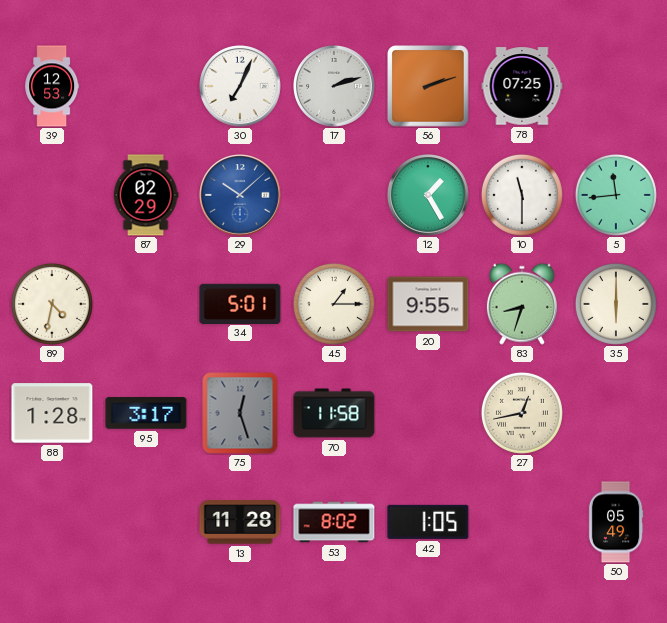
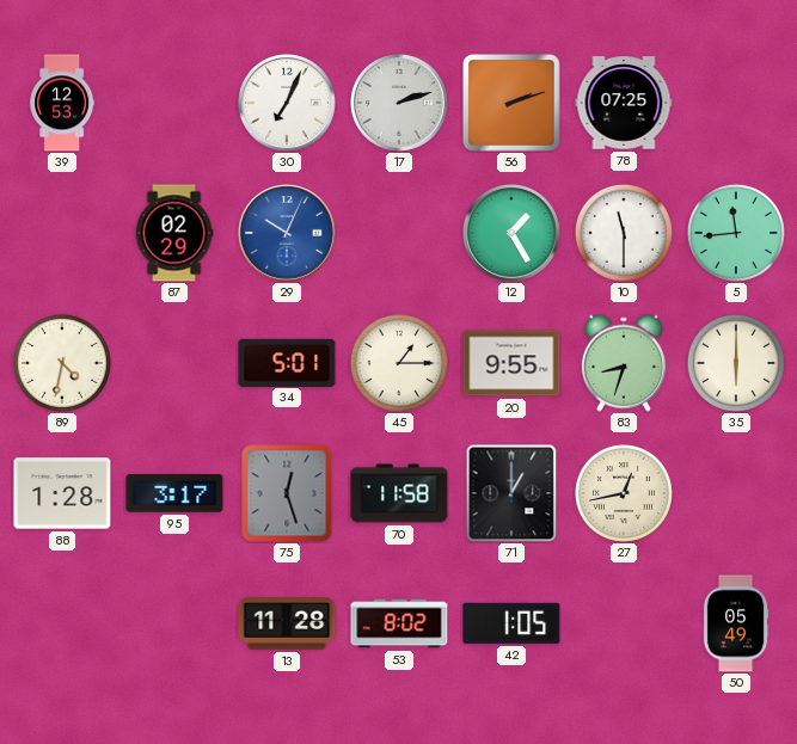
29: 10:08 -> 10:04
71: none -> 1:00
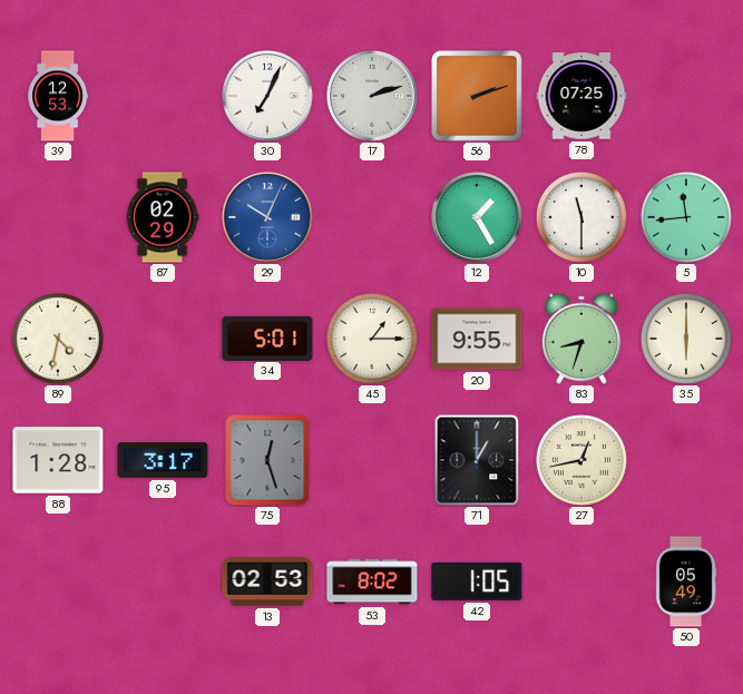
70: 11:58 -> none
13: 11:28 -> 02:53
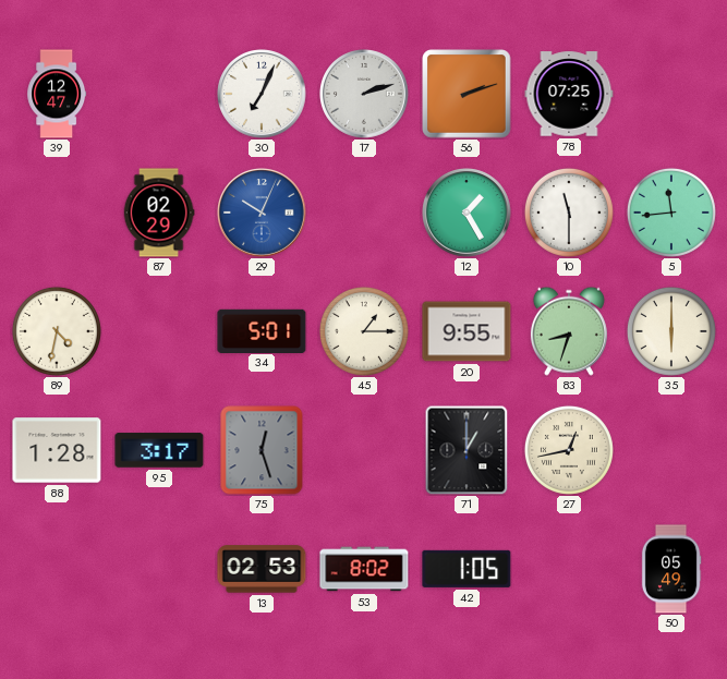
39: 12:53 -> 12:47
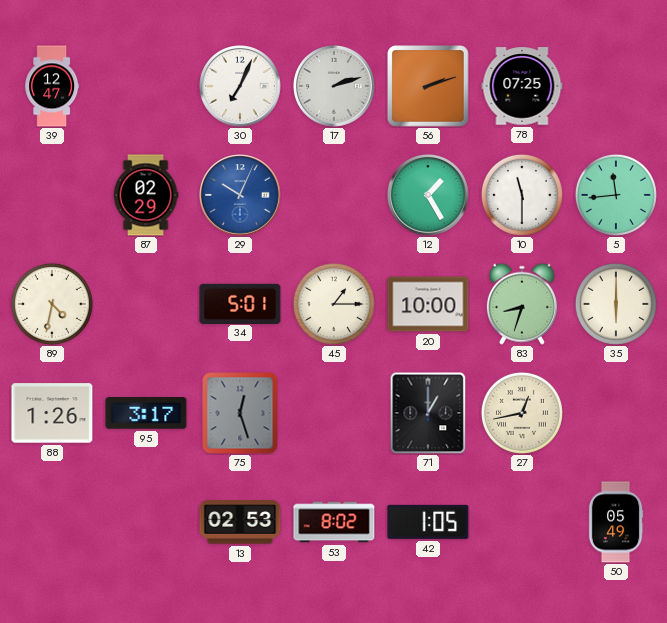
20: 9:55 -> 10:00
88: 1:28 -> 1:26
